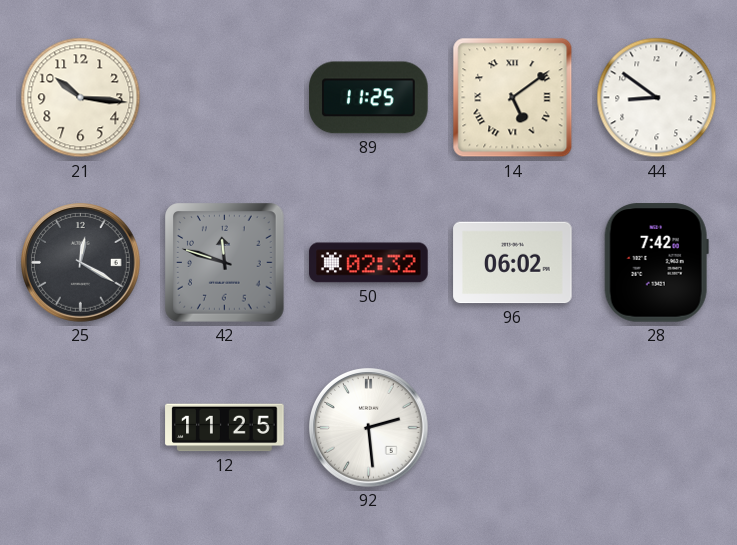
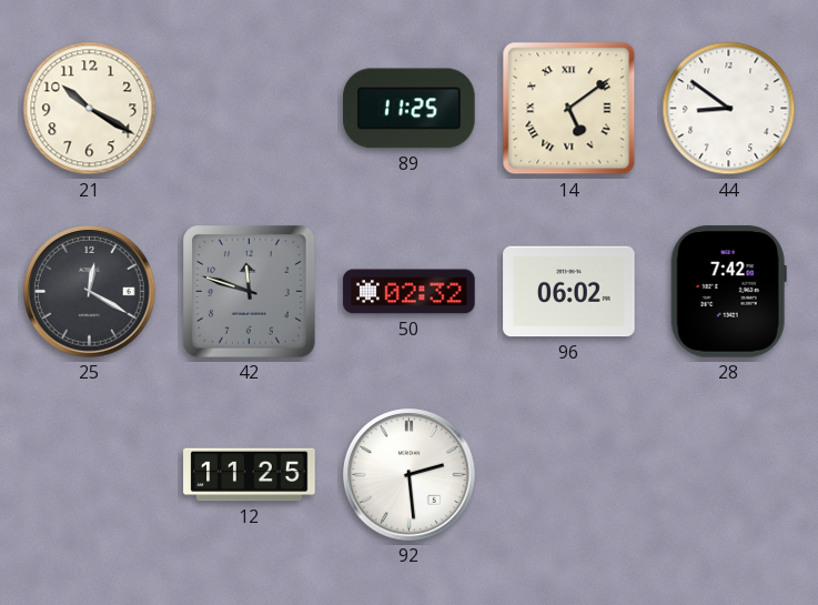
21: 10:16 -> 10:20
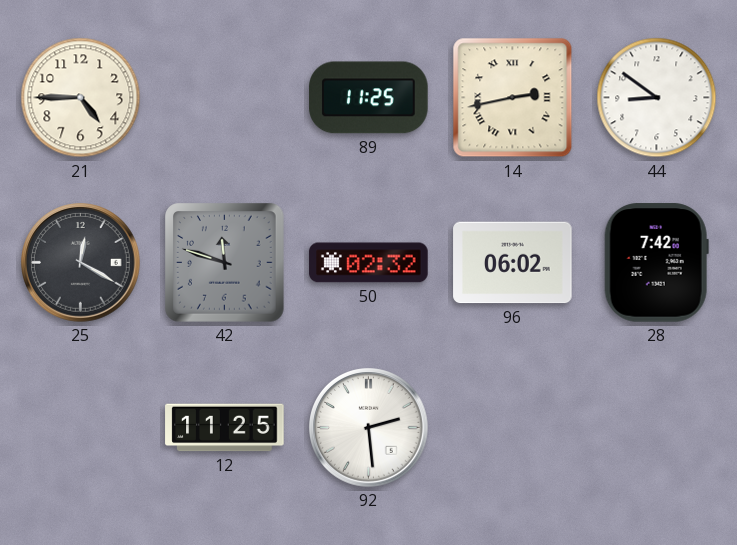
21: 10:20 -> 4:45
14: 5:09 -> 2:43
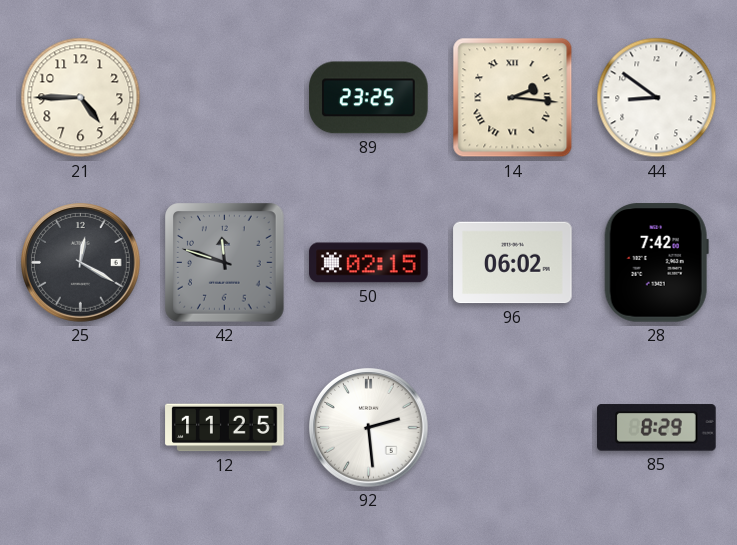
89: 11:25 -> 23:25
14: 2:43 -> 2:16
50: 02:32 -> 02:15
85: none -> 8:29
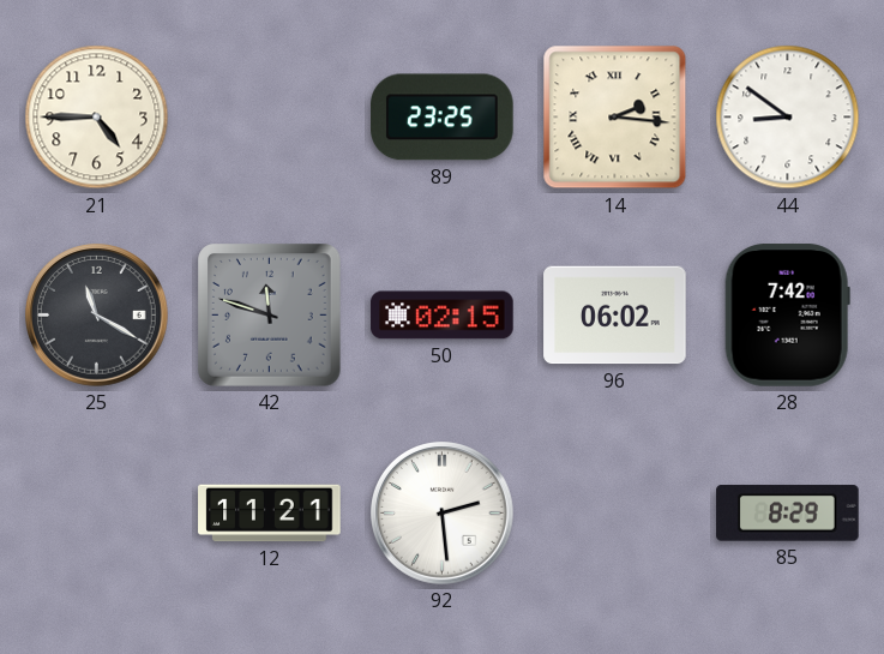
25: 12:20 -> 11:20
12: 11:25 -> 11:21
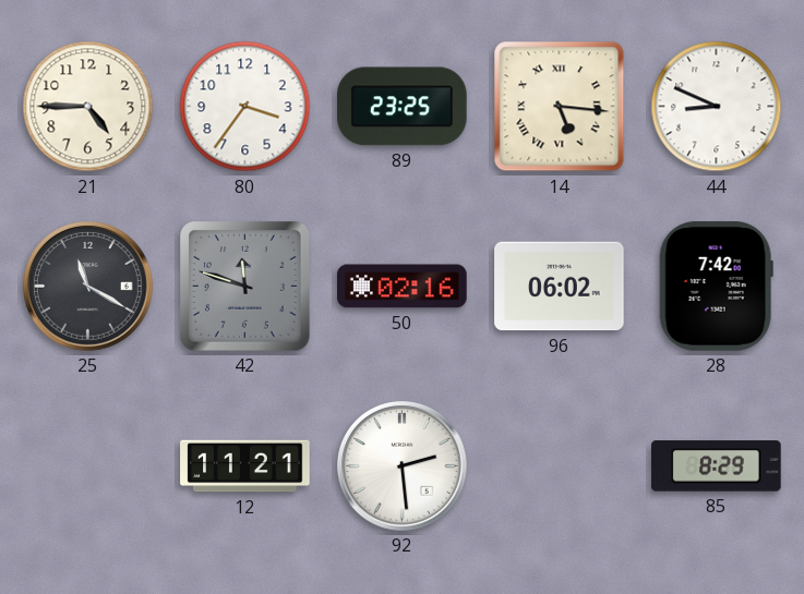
80: none -> 3:36
14: 2:16 -> 5:16
44: 8:51 -> 8:49
50: 02:15 -> 02:16
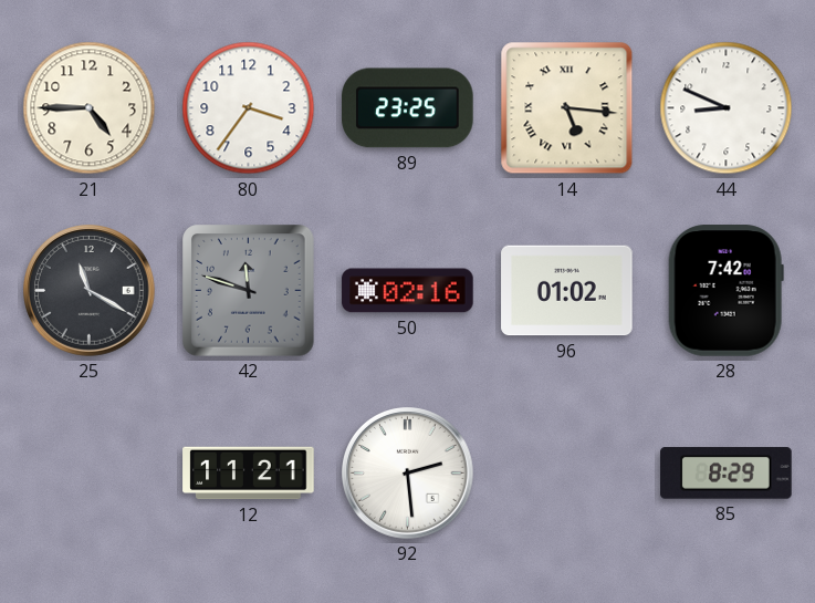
96: 06:02 -> 01:02
